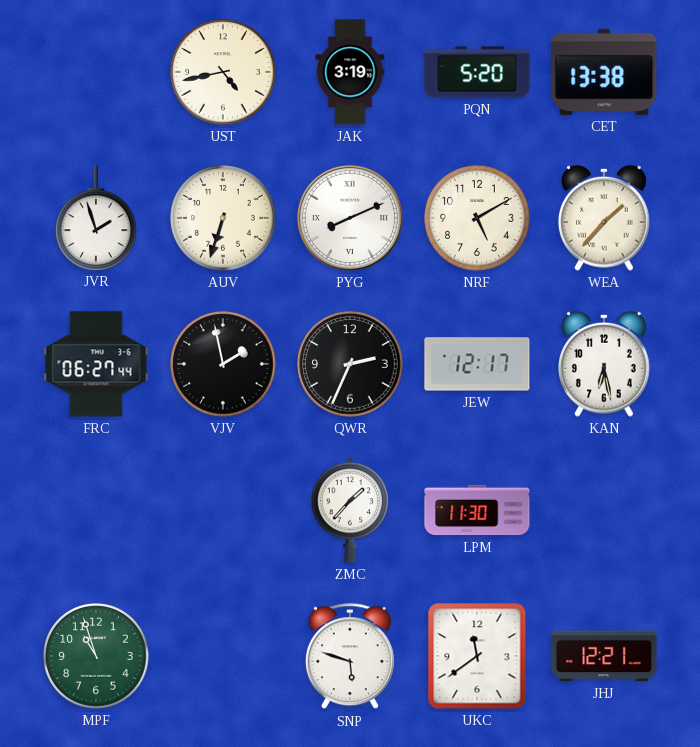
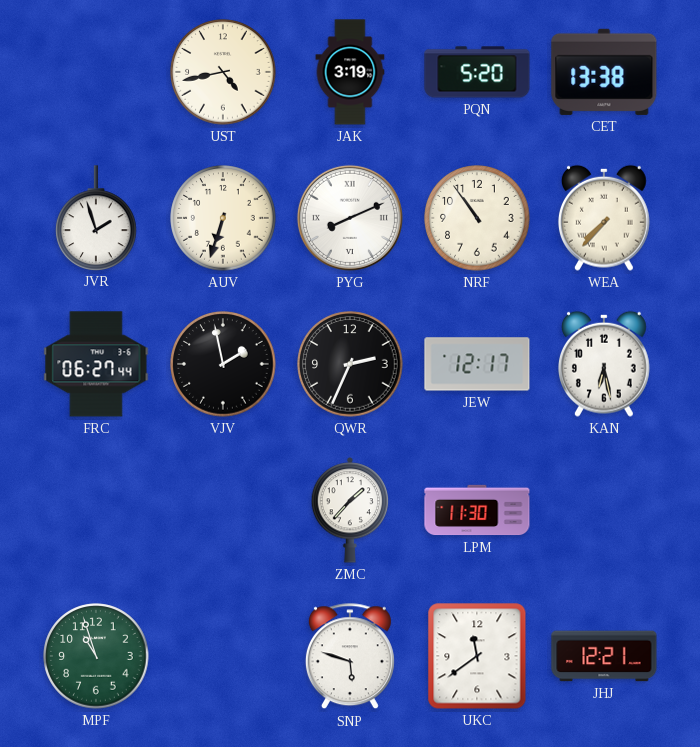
NRF: 5:10 -> 10:54
WEA: 1:37 -> 7:37
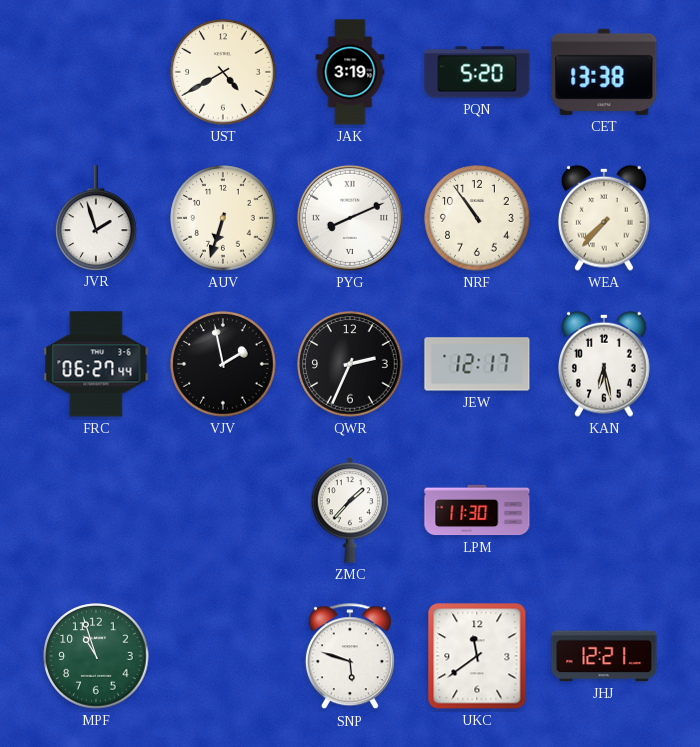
UST: 4:43 -> 4:40
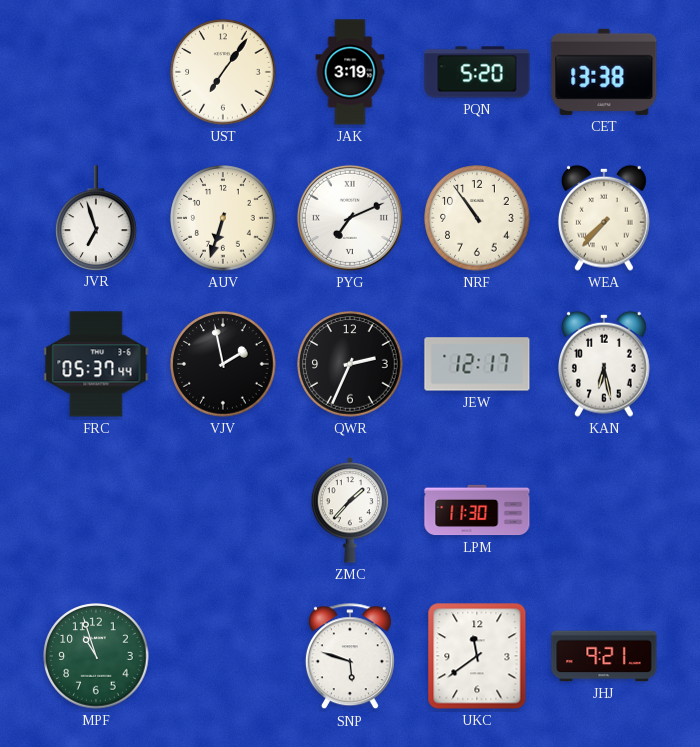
UST: 4:40 -> 7:06
JVR: 1:57 -> 6:57
PYG: 8:11 -> 7:11
FRC: 06:27 -> 05:37
JHJ: 12:21 -> 9:21
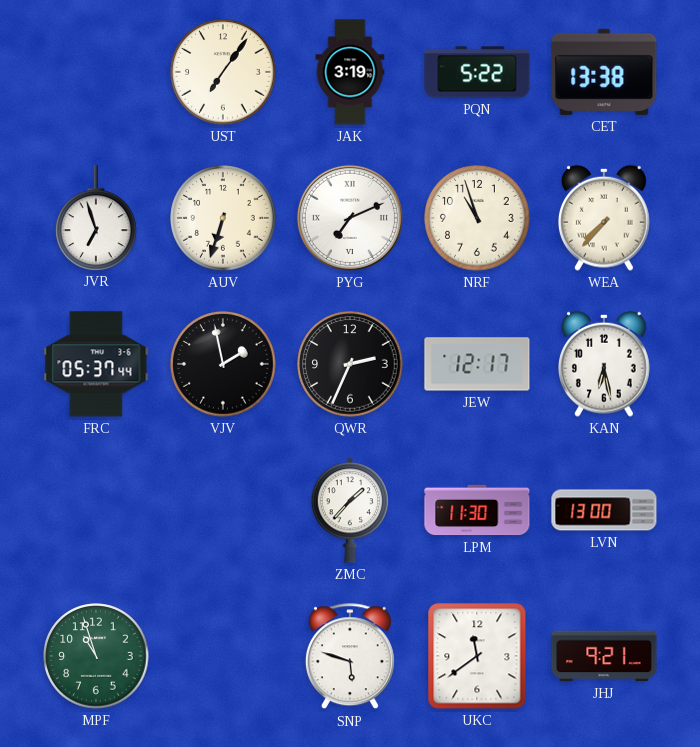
PQN: 5:20 -> 5:22
NRF: 10:54 -> 10:57
LVN: none -> 13:00
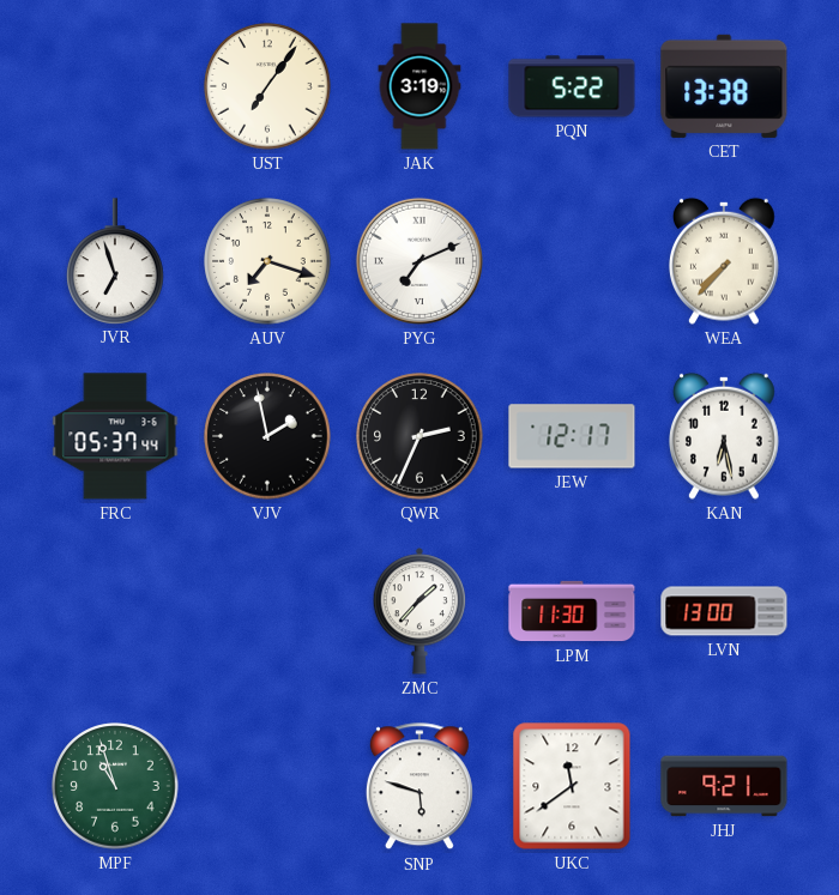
AUV: 6:33 -> 7:18
NRF: 10:57 -> none
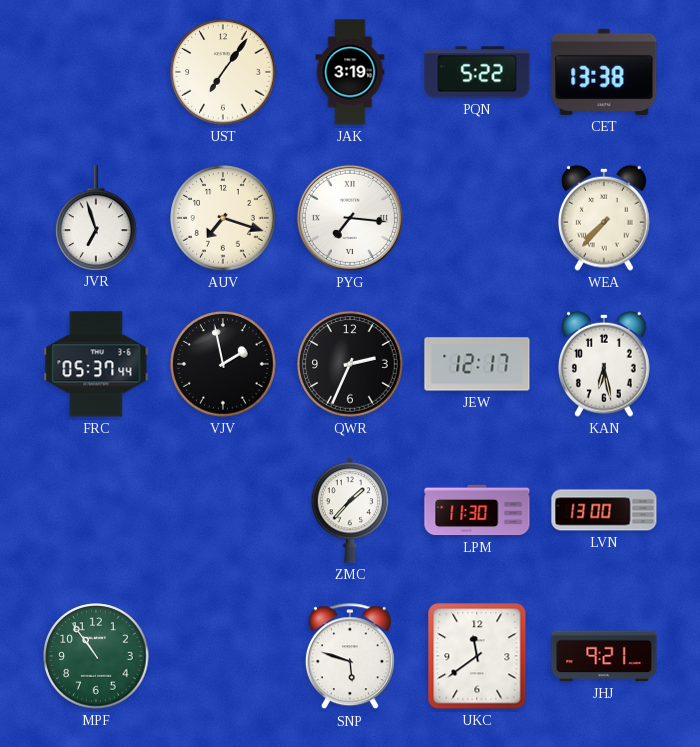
PYG: 7:11 -> 7:16
MPF: 10:57 -> 10:54
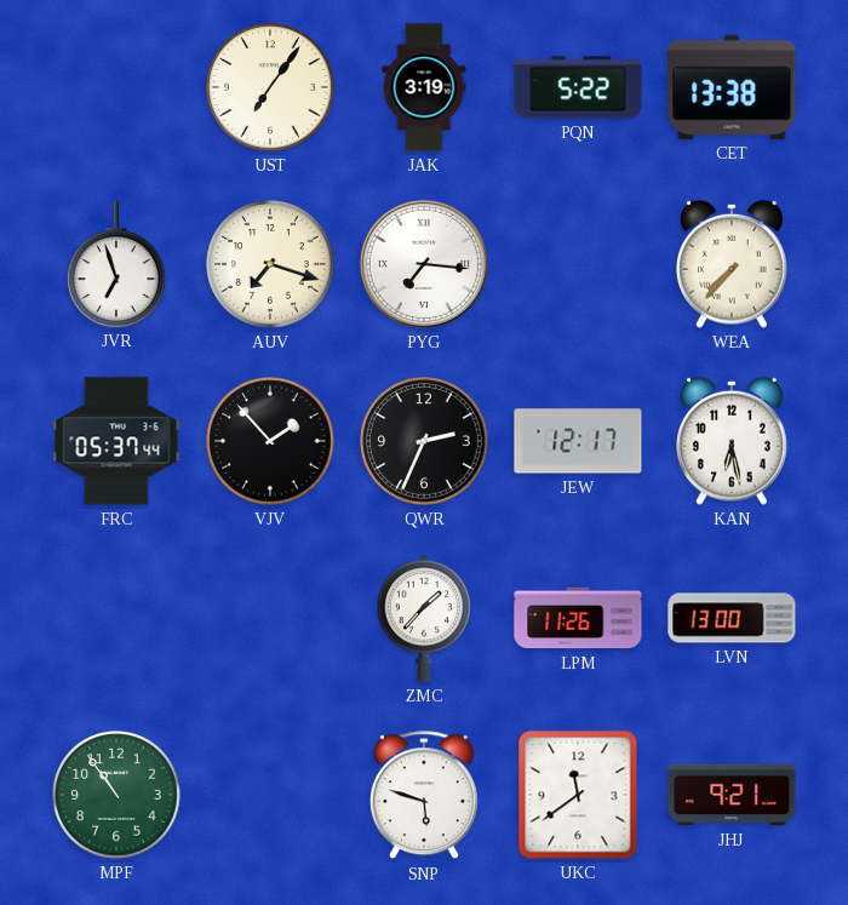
VJV: 1:58 -> 1:53
LPM: 11:30 -> 11:26
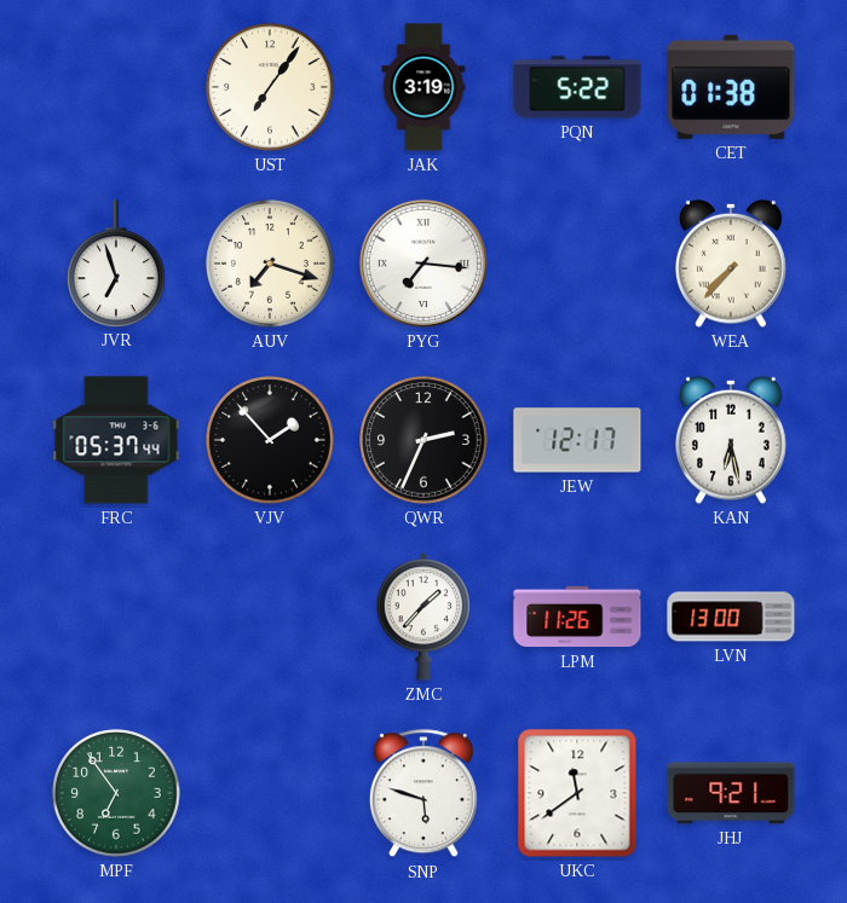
CET: 13:38 -> 01:38
MPF: 10:54 -> 6:54
